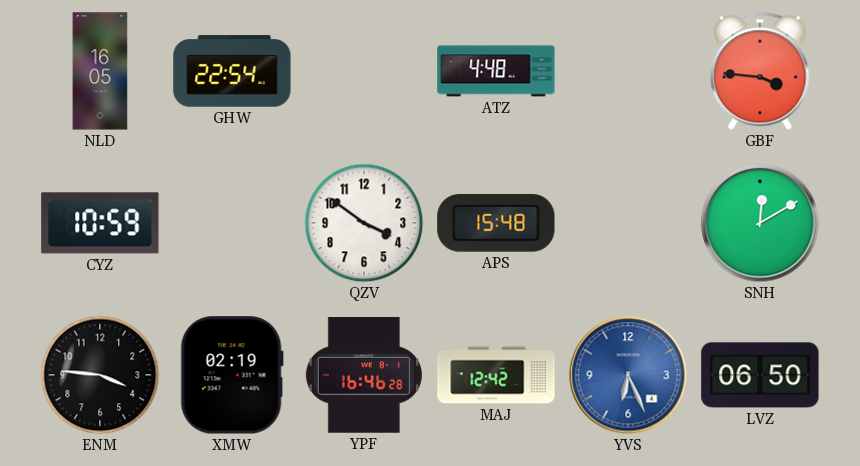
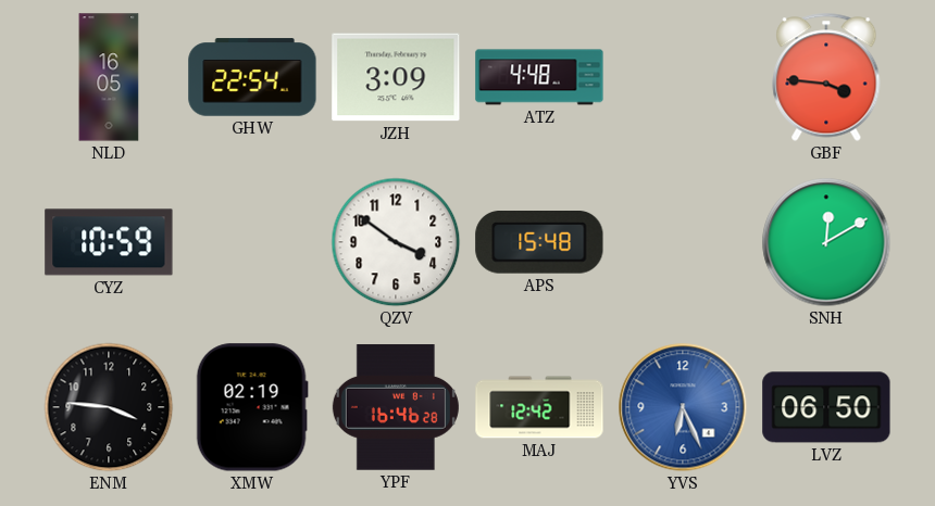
JZH: none -> 3:09
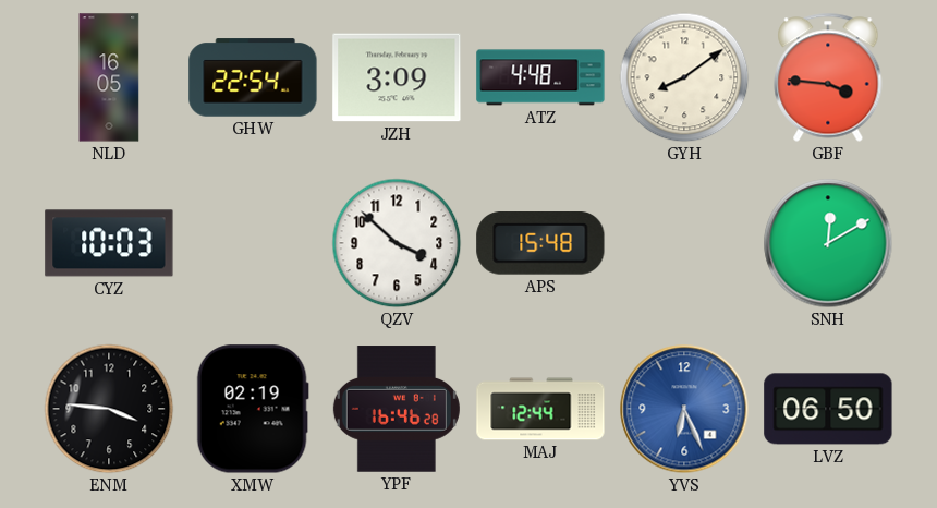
GYH: none -> 8:09
CYZ: 10:59 -> 10:03
QZV: 3:51 -> 3:52
MAJ: 12:42 -> 12:44
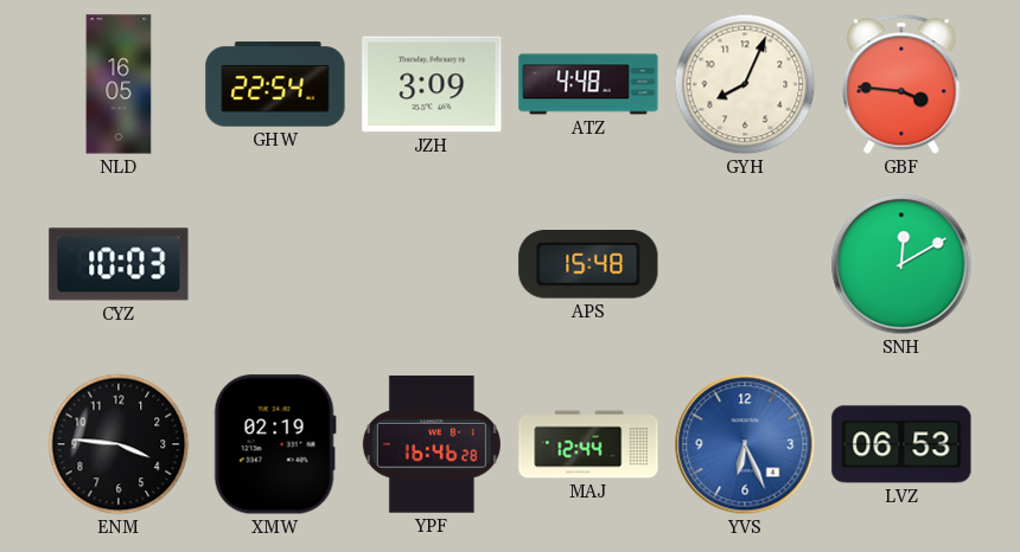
GYH: 8:09 -> 8:04
QZV: 3:52 -> none
LVZ: 06:50 -> 06:53
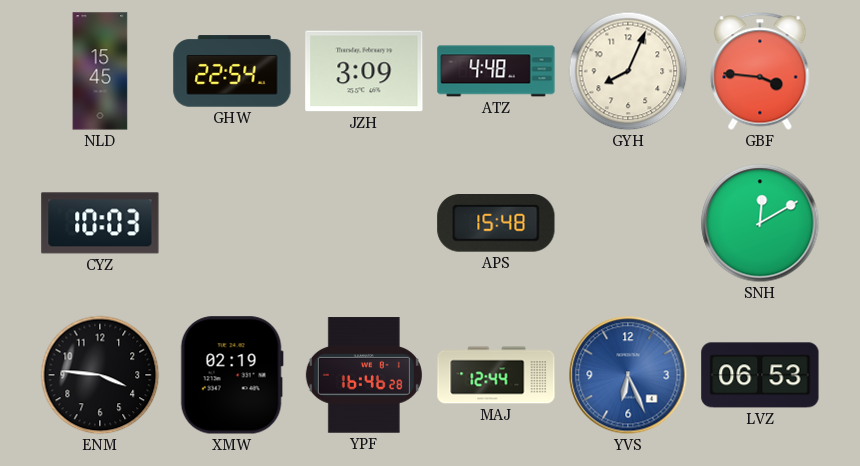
NLD: 16:05 -> 15:45
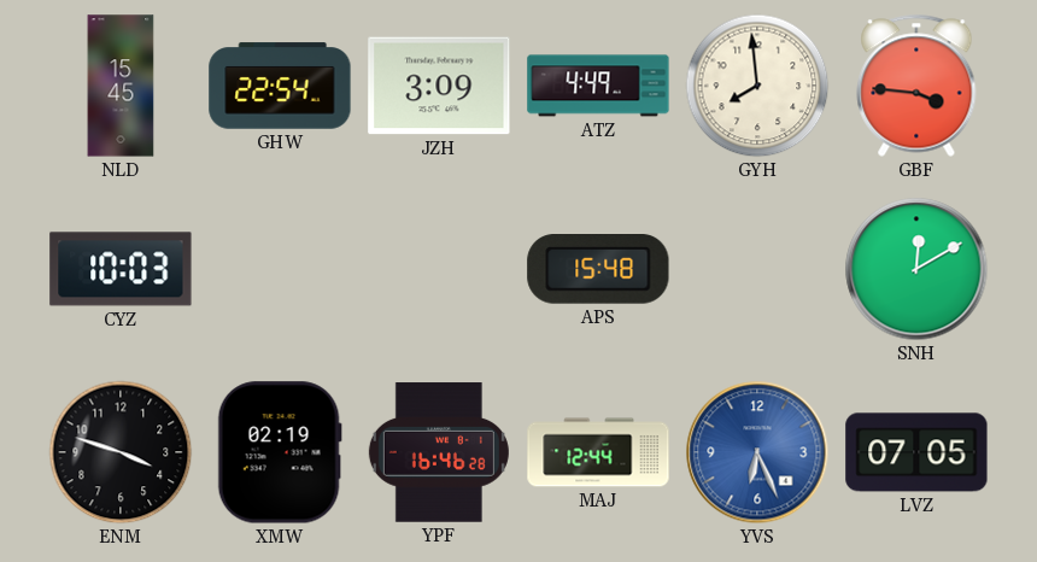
ATZ: 4:48 -> 4:49
GYH: 8:04 -> 7:59
ENM: 3:46 -> 3:48
LVZ: 06:53 -> 07:05
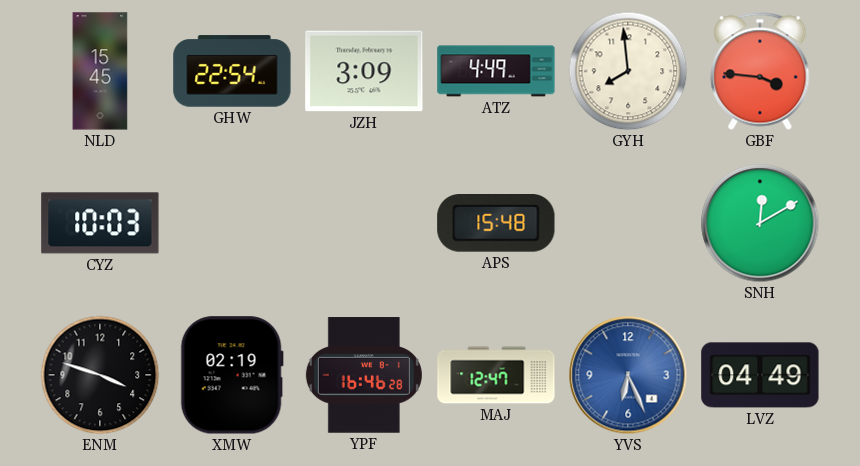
MAJ: 12:44 -> 12:47
LVZ: 07:05 -> 04:49
